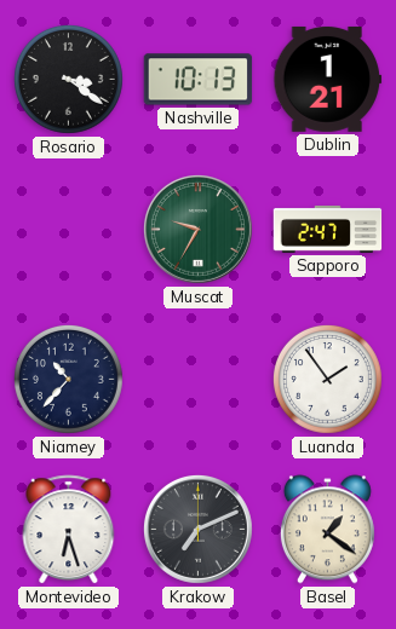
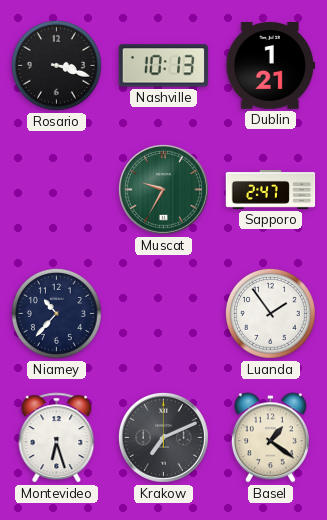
Rosario: 3:21 -> 3:18
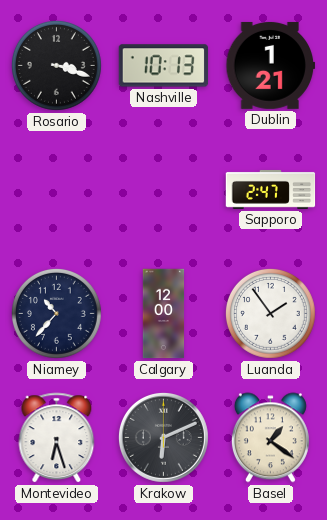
Muscat: 9:35 -> none
Calgary: none -> 12:00
Krakow: 7:11 -> 6:11
